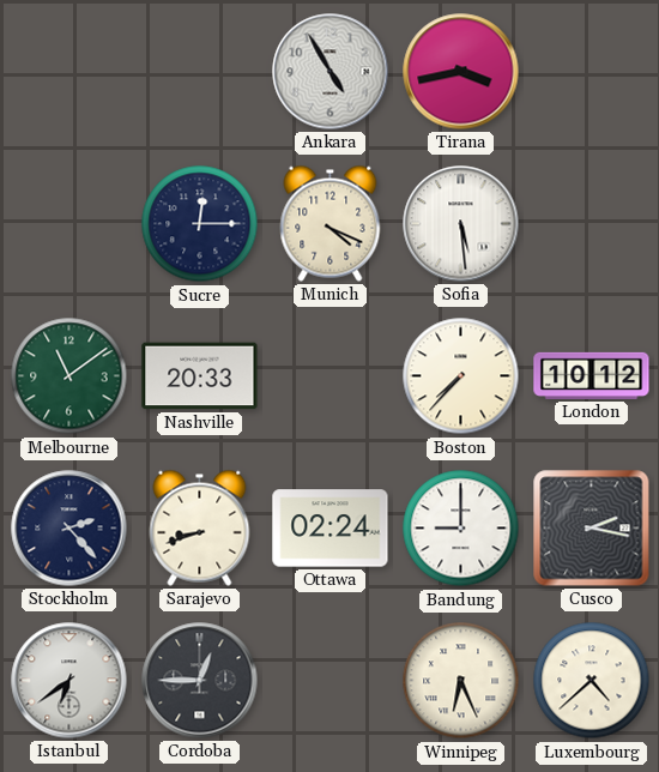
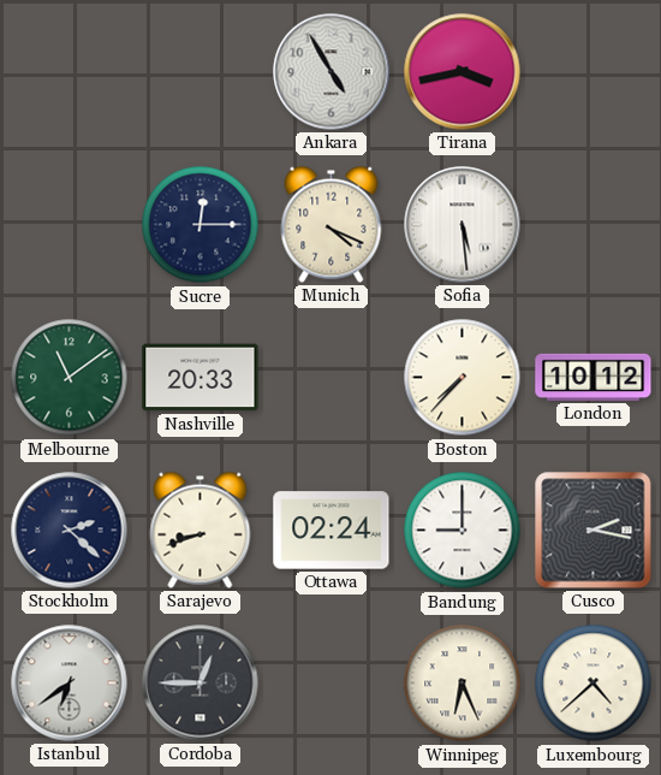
Stockholm: 2:23 -> 2:22
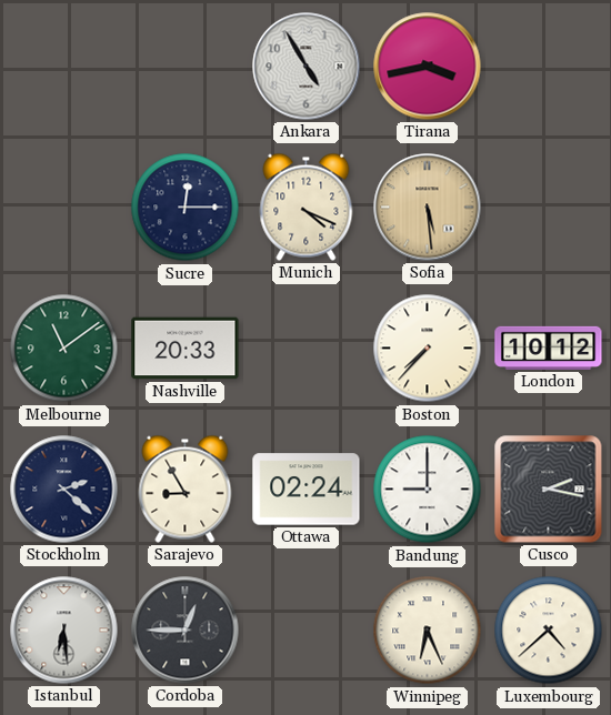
Sofia dial: white -> champagne
Sarajevo: 8:42 -> 8:55
Istanbul: 6:39 -> 6:29
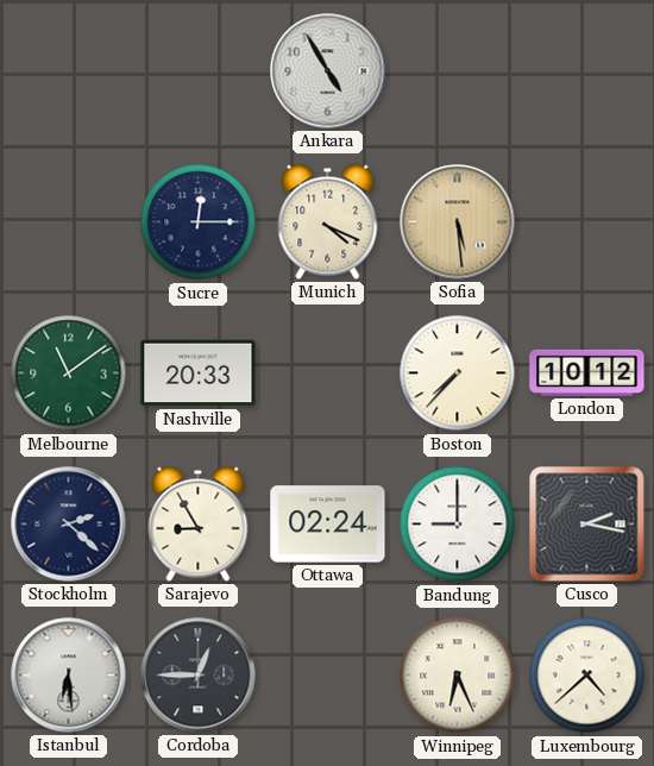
Tirana: 3:43 -> none
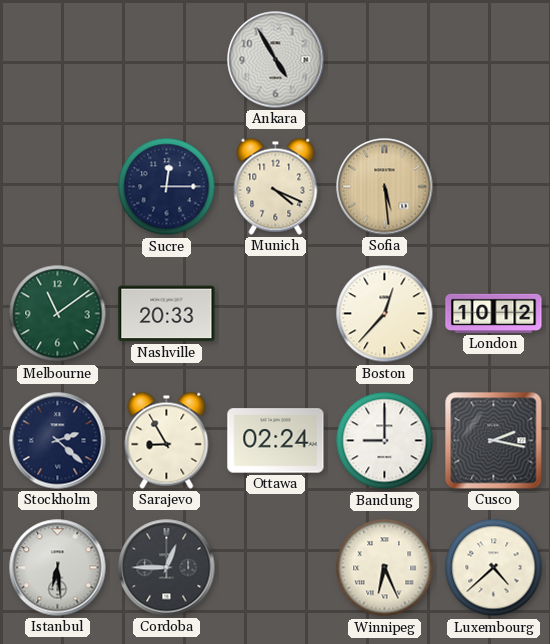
Boston: 7:37 -> 12:37
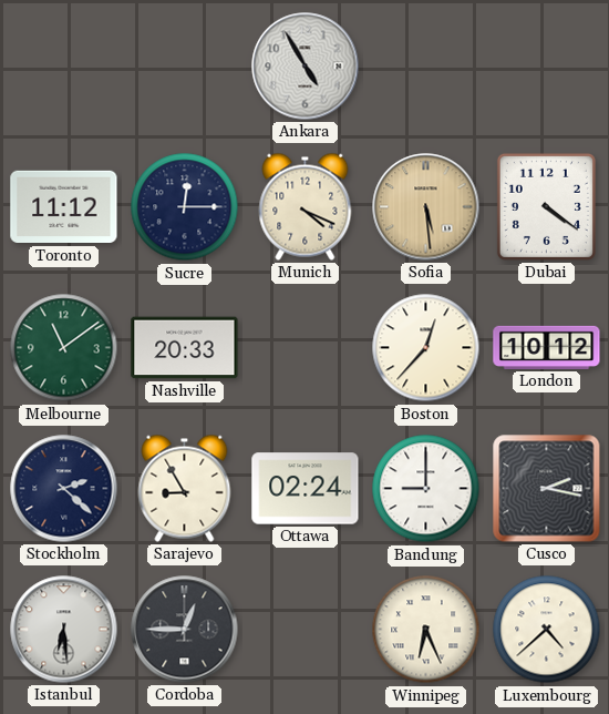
Toronto: none -> 11:12
Dubai: none -> 4:21
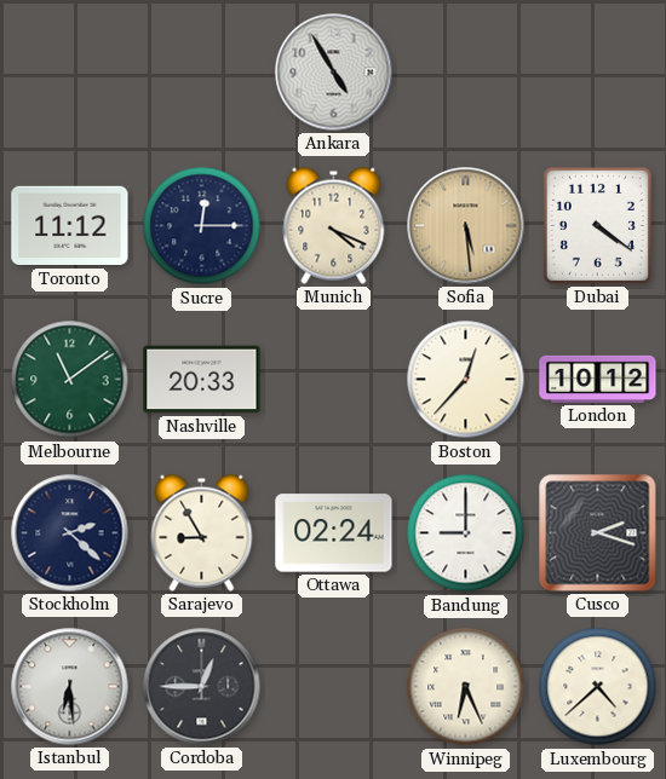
Cusco: 2:17 -> 2:18
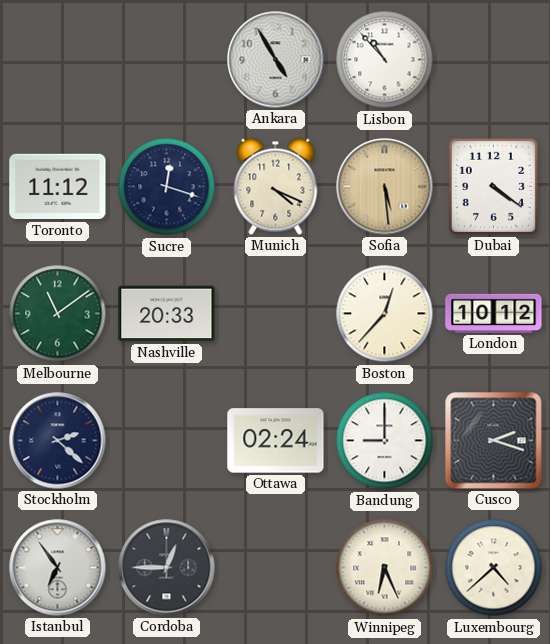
Lisbon: none -> 10:53
Sucre: 12:15 -> 12:18
Sarajevo: 8:55 -> none
Istanbul: 6:29 -> 6:54
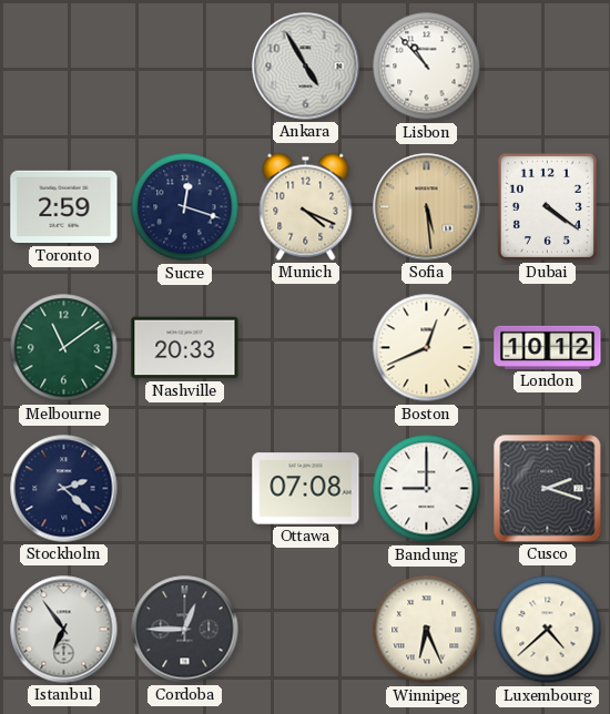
Toronto: 11:12 -> 2:59
Boston: 12:37 -> 12:41
Ottawa: 02:24 -> 07:08
